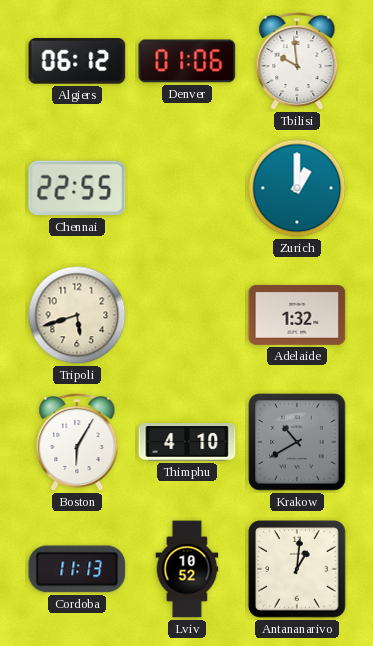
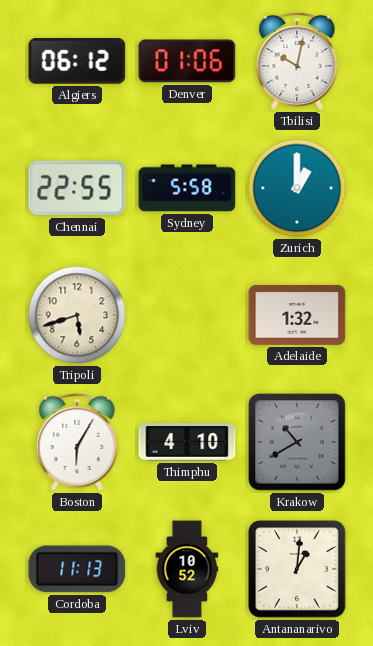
Tbilisi: 9:59 -> 10:02
Sydney: none -> 5:58
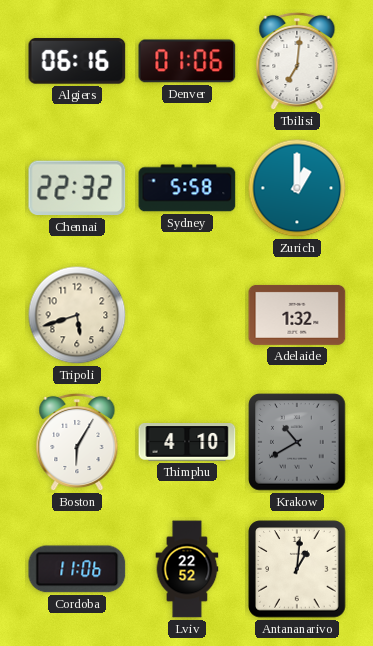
Algiers: 06:12 -> 06:16
Tbilisi: 10:02 -> 7:01
Chennai: 22:55 -> 22:32
Cordoba: 11:13 -> 11:06
Lviv: 10:52 -> 22:52
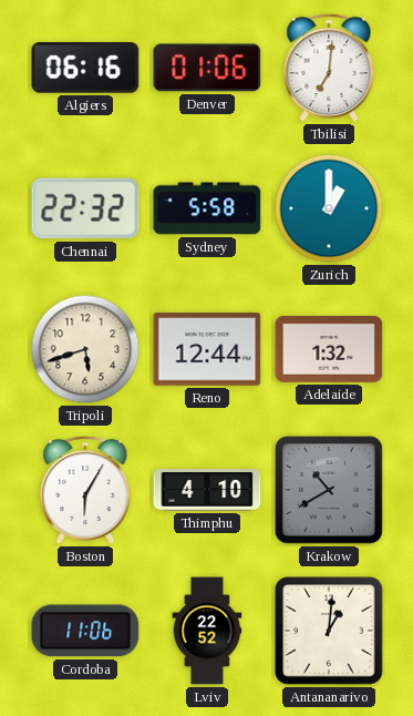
Reno: none -> 12:44
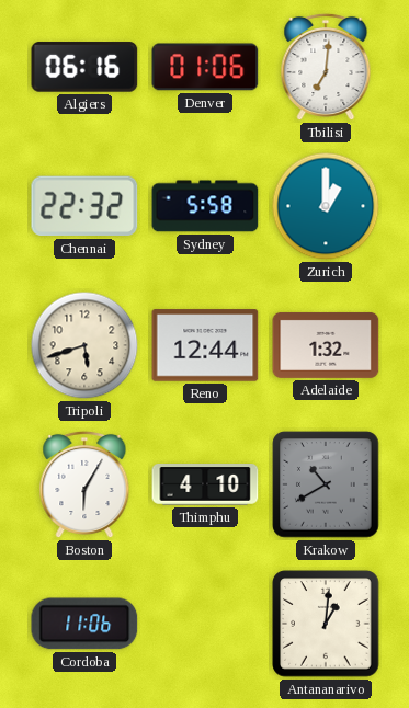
Lviv: 22:52 -> none
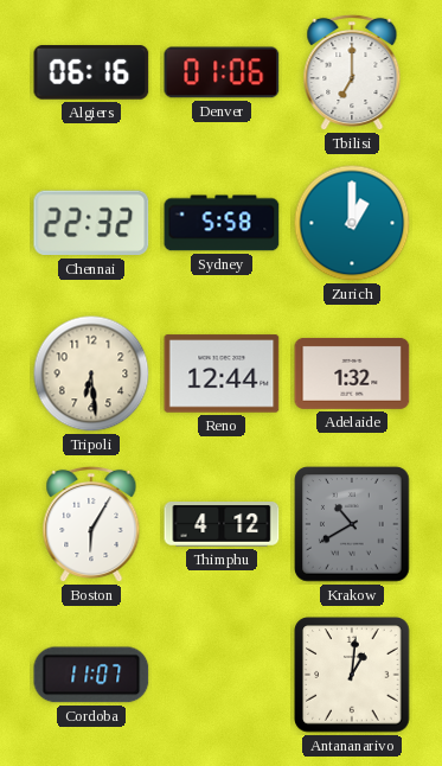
Tbilisi: 7:01 -> 7:00
Tripoli: 5:42 -> 6:29
Thimphu: 4:10 -> 4:12
Cordoba: 11:06 -> 11:07
